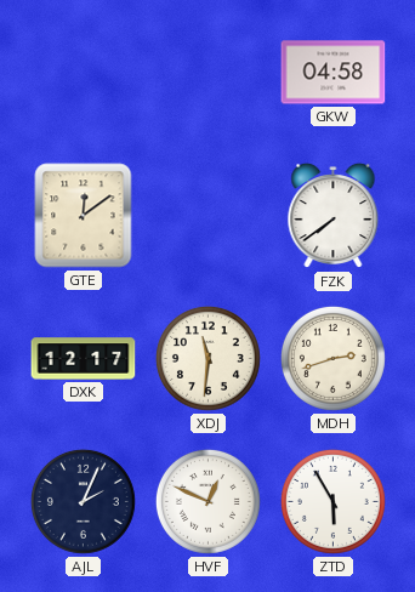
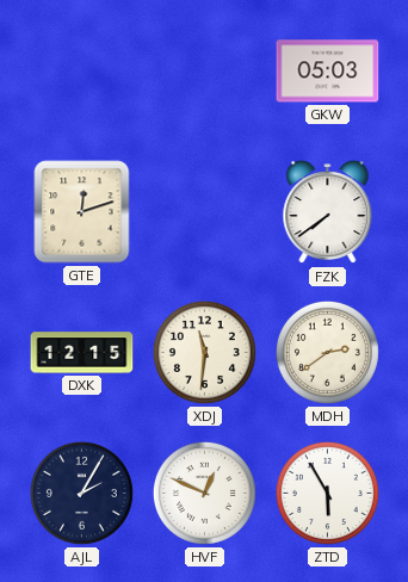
GKW: 04:58 -> 05:03
GTE: 12:09 -> 12:12
DXK: 12:17 -> 12:15
MDH: 2:42 -> 2:39
AJL: 2:04 -> 2:05
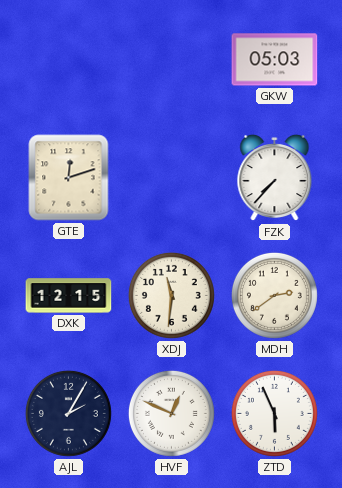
FZK: 7:39 -> 7:37
ZTD: 5:55 -> 5:56
